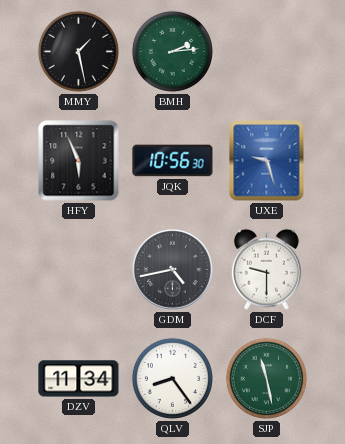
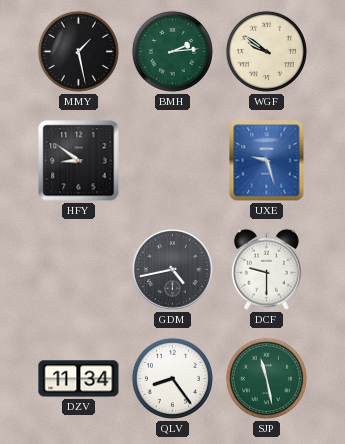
WGF: none -> 9:51
HFY: 5:56 -> 8:51
JQK: 10:56 -> none
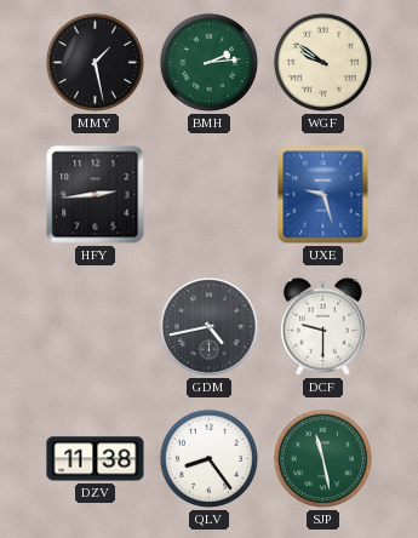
HFY: 8:51 -> 2:44
DZV: 11:34 -> 11:38
